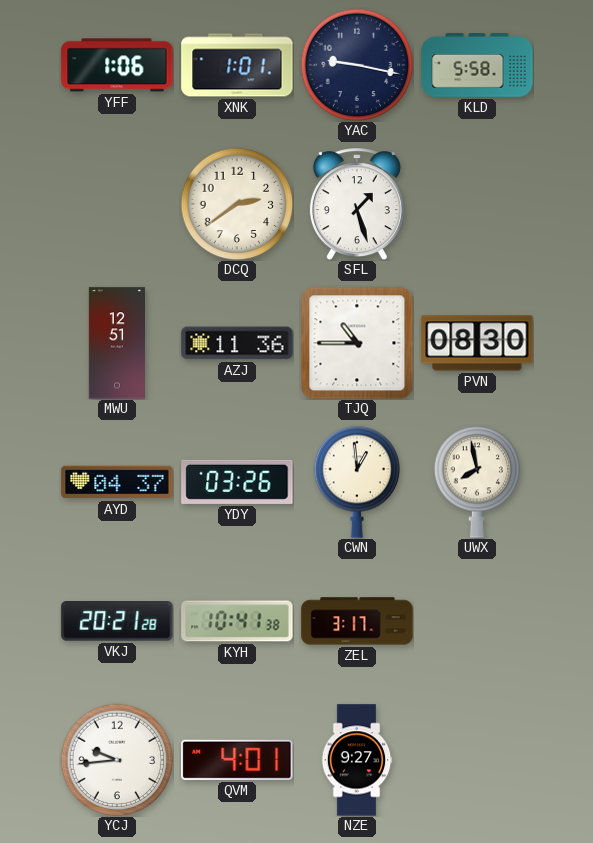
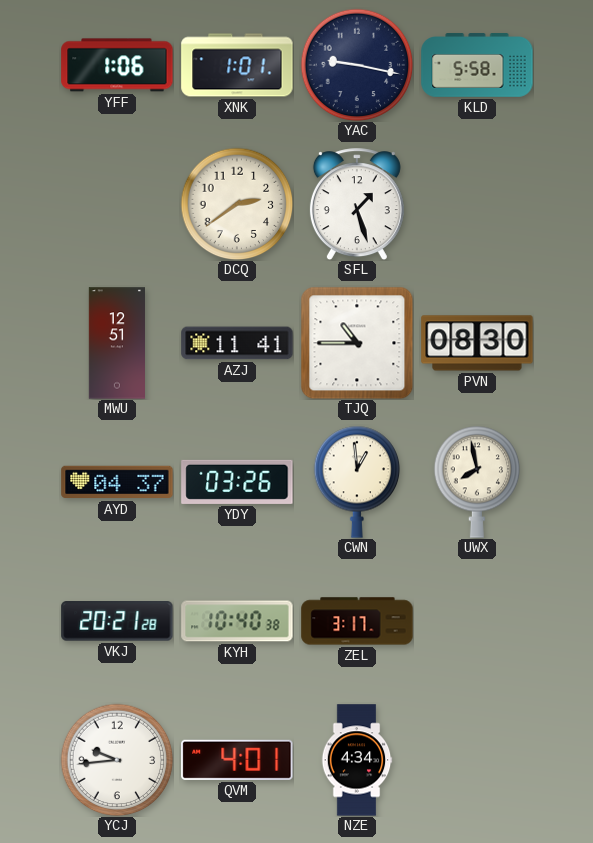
AZJ: 11:36 -> 11:41
KYH: 10:41 -> 10:40
NZE: 9:27 -> 4:34
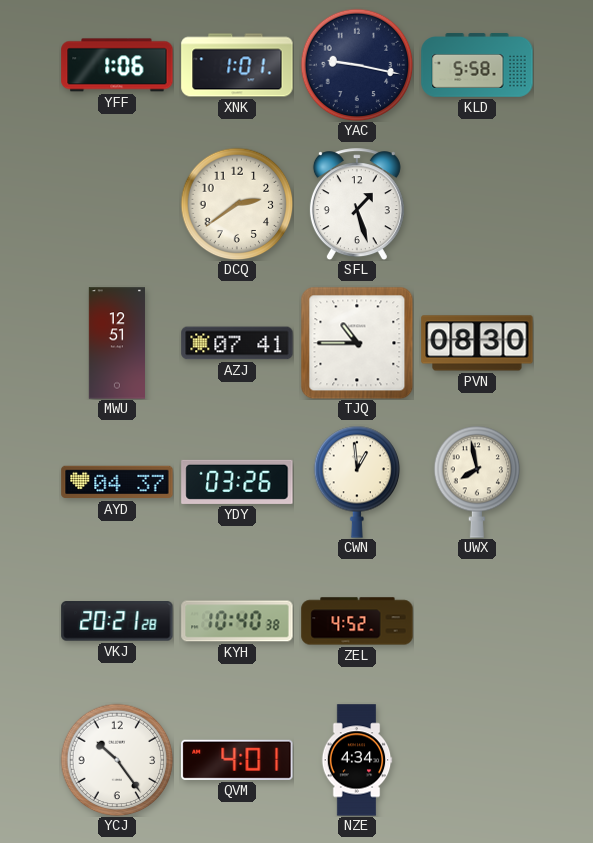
AZJ: 11:41 -> 07:41
ZEL: 3:17 -> 4:52
YCJ: 9:44 -> 10:24
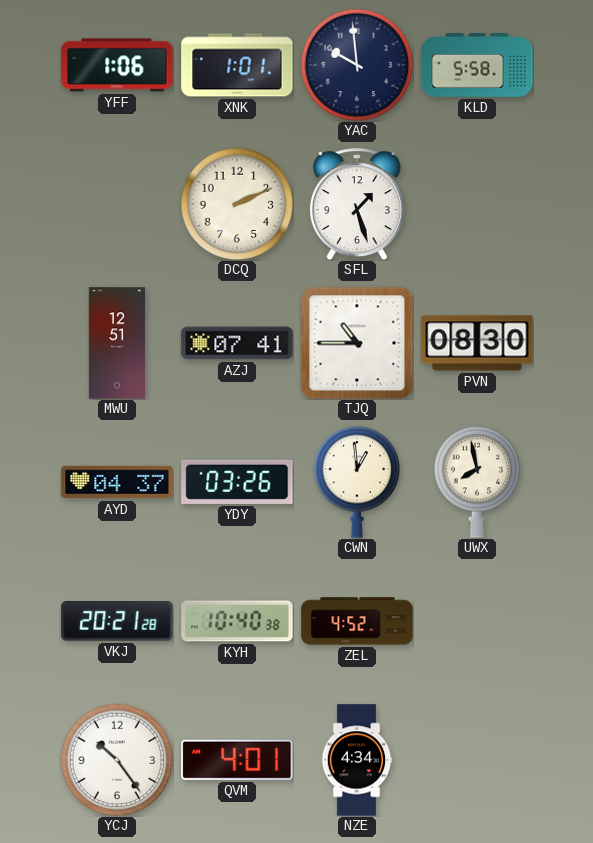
YAC: 9:17 -> 9:59
DCQ: 2:39 -> 2:11
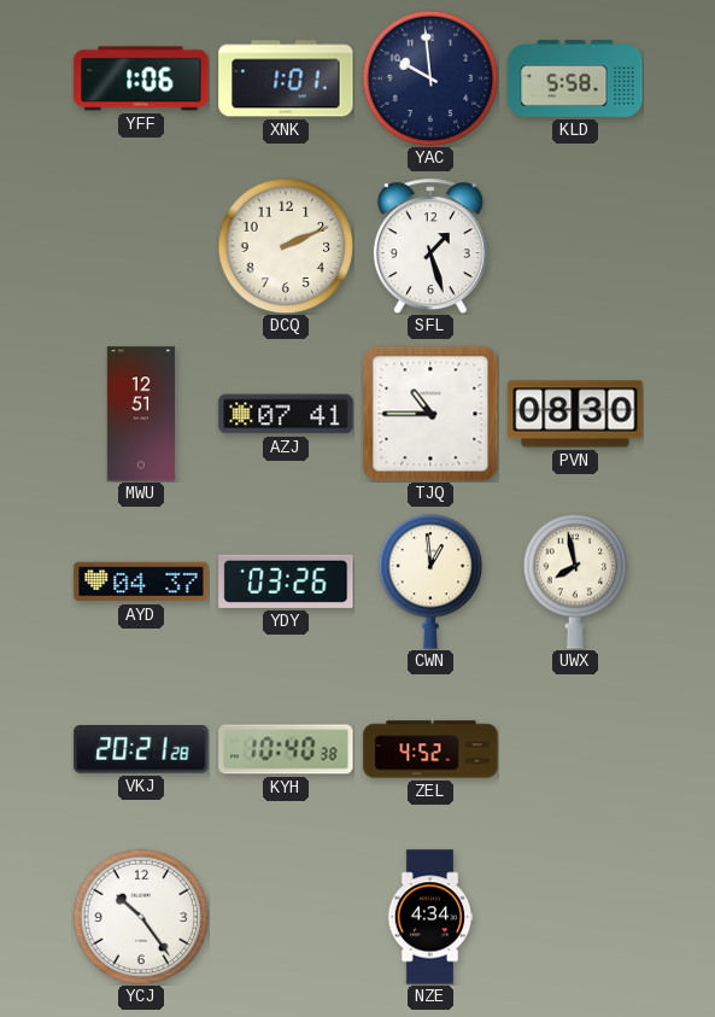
QVM: 4:01 -> none
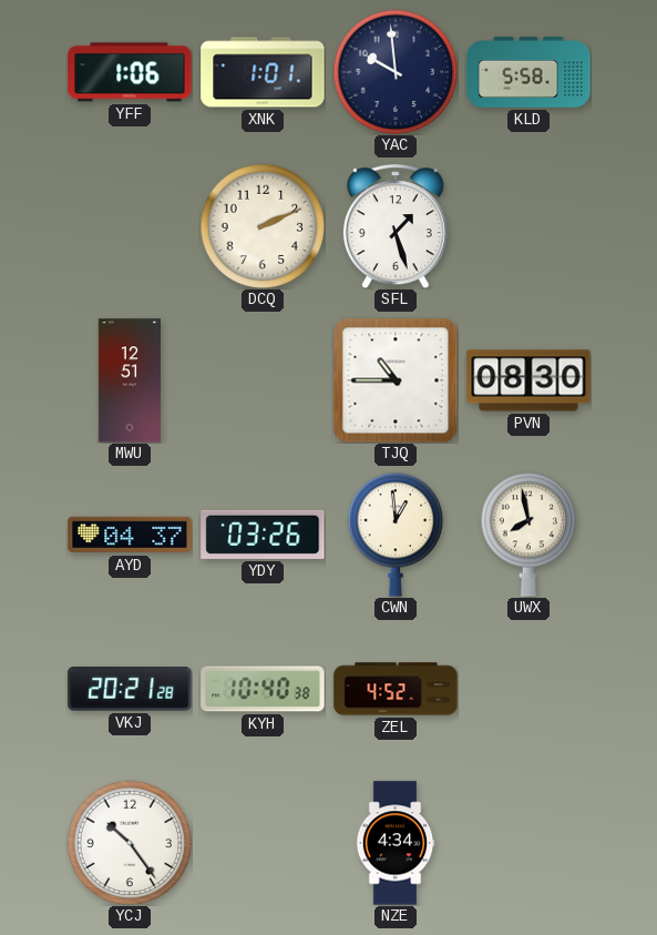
AZJ: 07:41 -> none
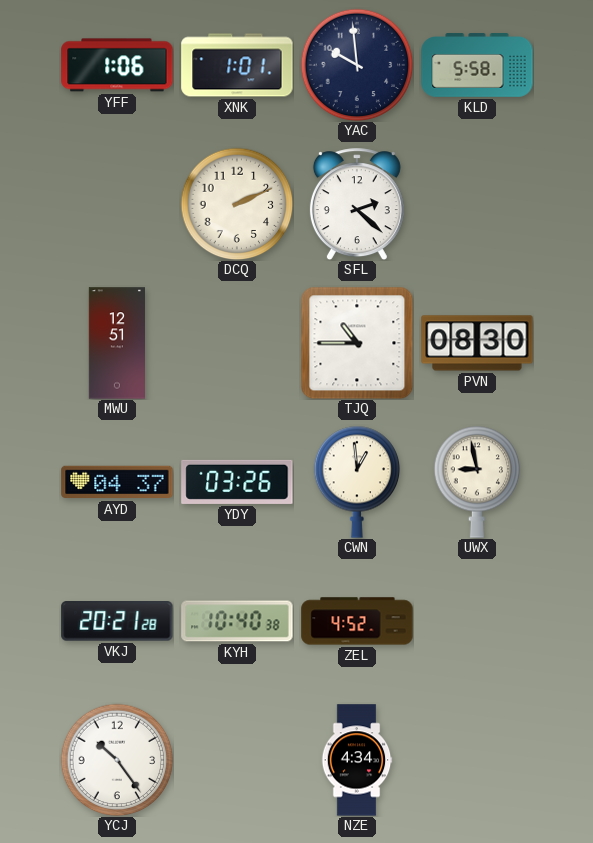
SFL: 1:27 -> 2:22
UWX: 7:58 -> 8:58
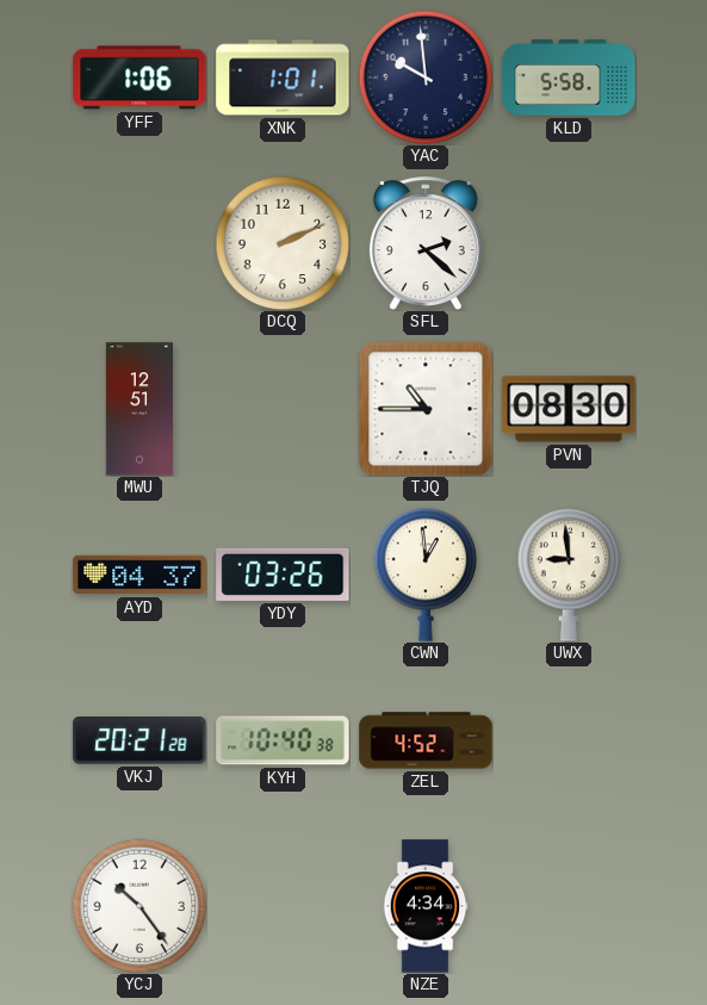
UWX: 8:58 -> 8:59
